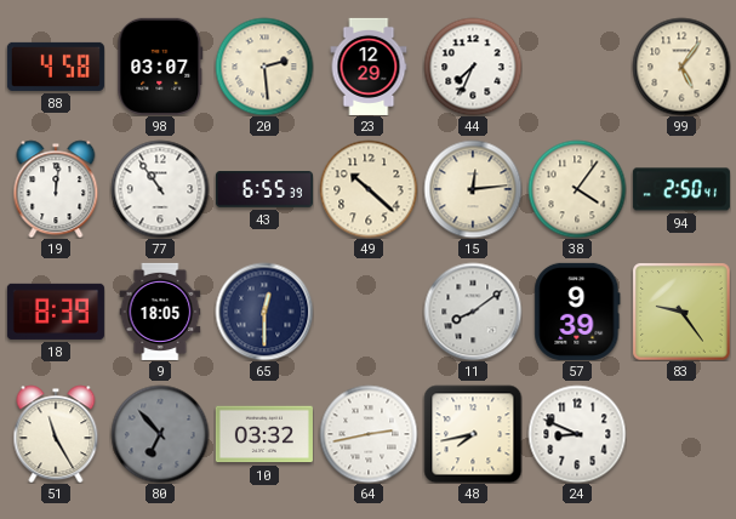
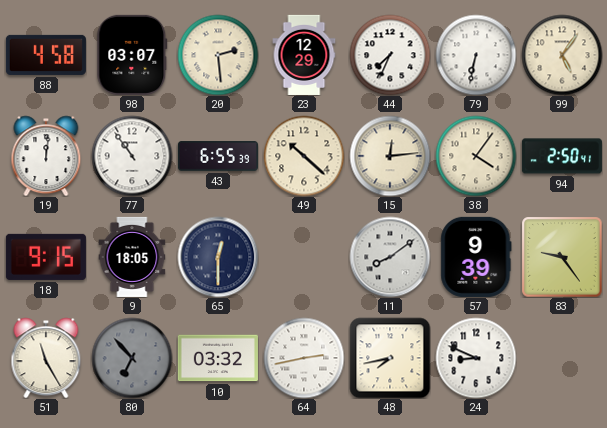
79: none -> 6:32
18: 8:39 -> 9:15
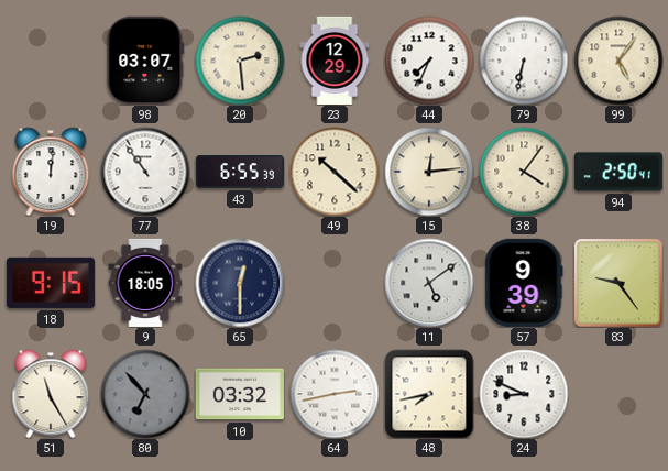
88: 4:58 -> none
11: 8:09 -> 5:09
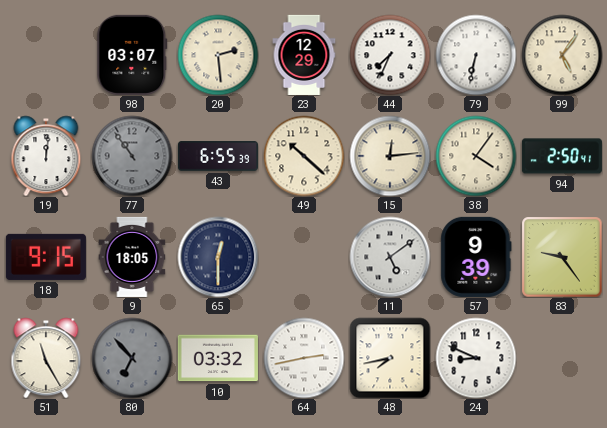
77 dial: white -> grey
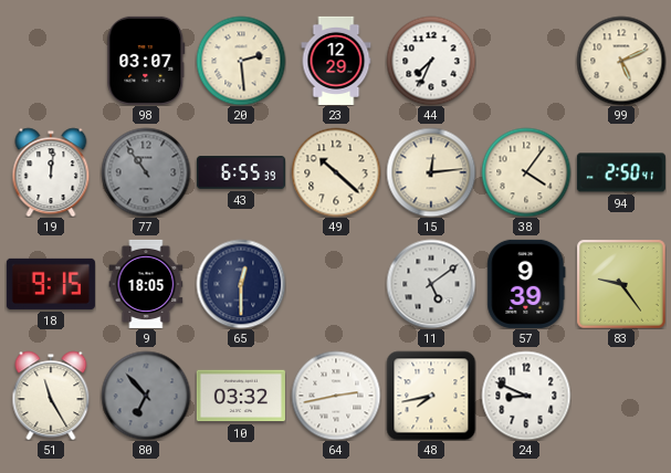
79: 6:32 -> none
99: 5:06 -> 5:11
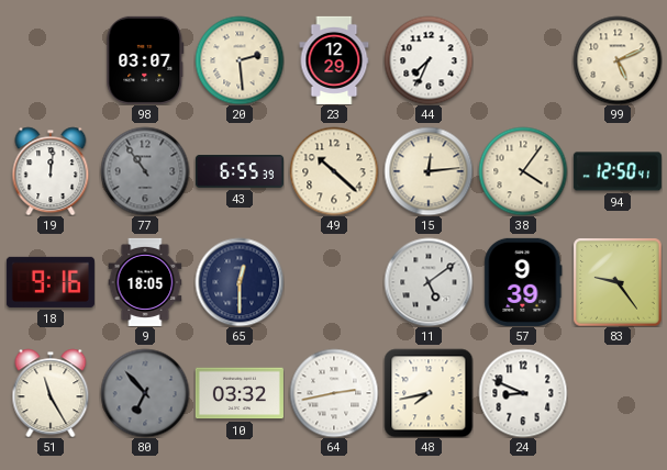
94: 2:50 -> 12:50
18: 9:15 -> 9:16
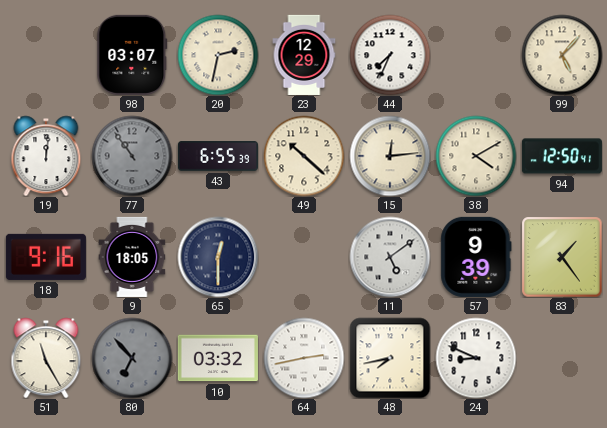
20: 2:29 -> 2:32
99: 5:11 -> 5:07
38: 4:06 -> 4:10
83: 9:24 -> 1:24
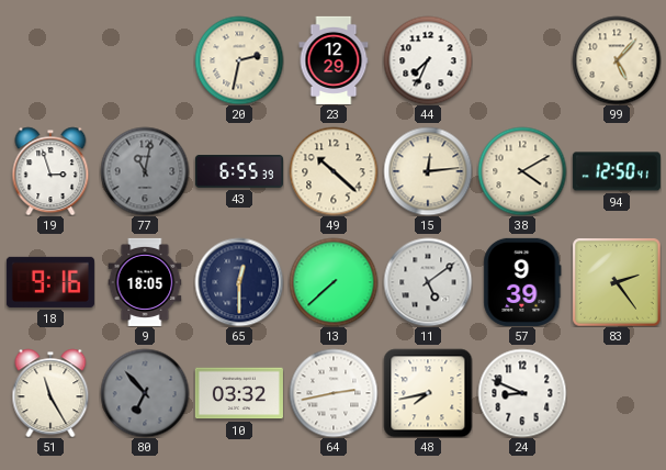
98: 03:07 -> none
19: 12:01 -> 2:57
77: 10:54 -> 11:02
13: none -> 7:38
83: 1:24 -> 2:24
